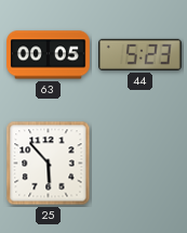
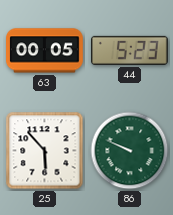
86: none -> 9:49
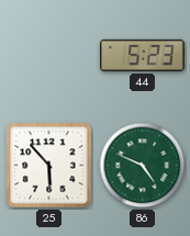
63: 00:05 -> none
86: 9:49 -> 4:49
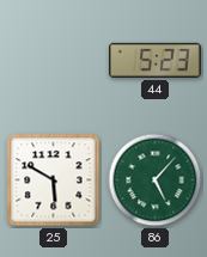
25: 5:53 -> 5:50
86: 4:49 -> 5:07
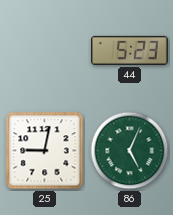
25: 5:50 -> 9:02
86: 5:07 -> 5:04
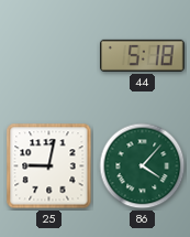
44: 5:23 -> 5:18
86: 5:04 -> 4:07
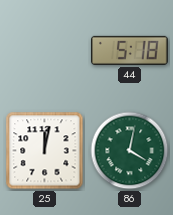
25: 9:02 -> 12:02
86: 4:07 -> 4:02
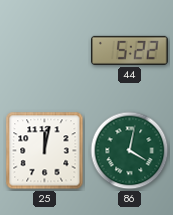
44: 5:18 -> 5:22
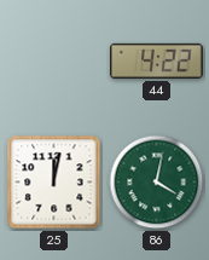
44: 5:22 -> 4:22
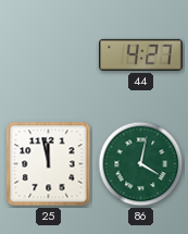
44: 4:22 -> 4:27
25: 12:02 -> 11:58
